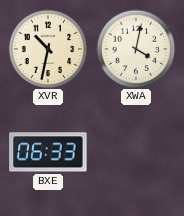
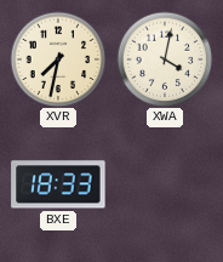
XVR: 10:32 -> 7:32
BXE: 06:33 -> 18:33
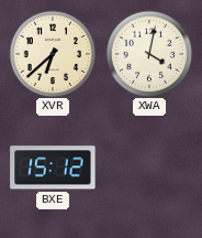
XVR: 7:32 -> 6:38
BXE: 18:33 -> 15:12
